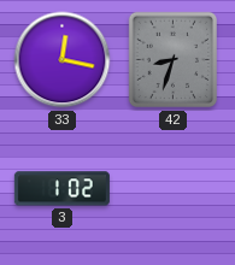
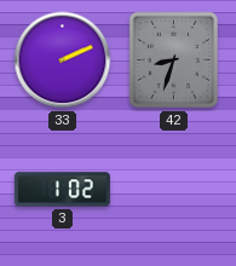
33: 12:17 -> 2:11
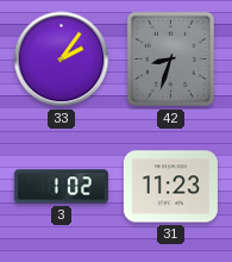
33: 2:11 -> 2:06
31: none -> 11:23
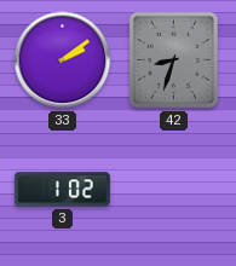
33: 2:06 -> 2:09
31: 11:23 -> none
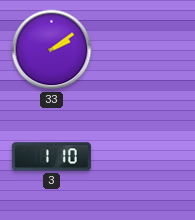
42: 8:33 -> none
3: 1:02 -> 1:10
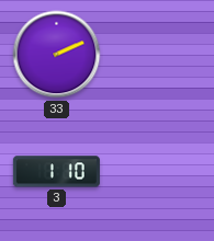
33: 2:09 -> 2:11
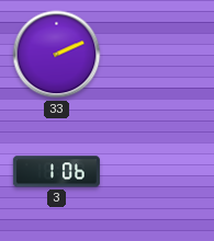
3: 1:10 -> 1:06
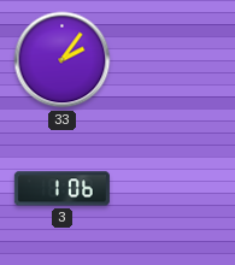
33: 2:11 -> 2:06
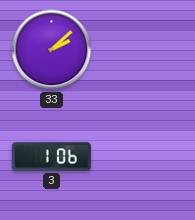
33: 2:06 -> 2:08
